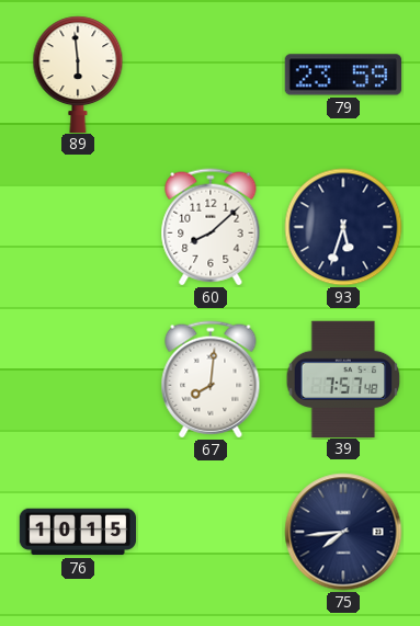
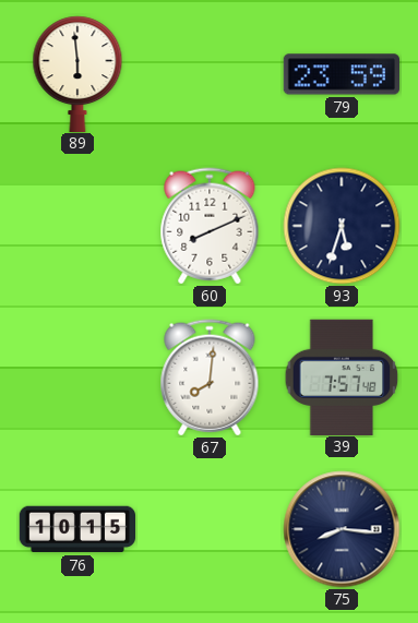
60: 8:08 -> 8:11
75: 7:44 -> 8:16
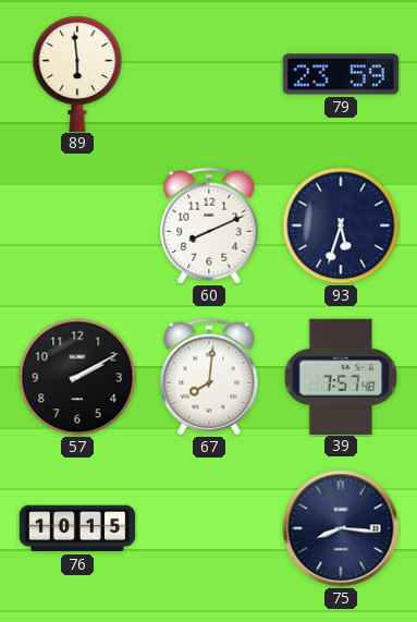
57: none -> 2:10
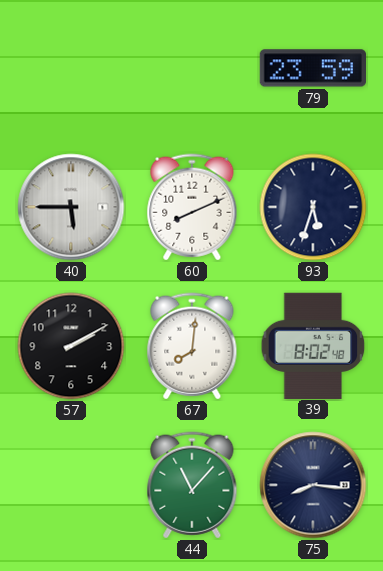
89: 5:59 -> none
40: none -> 5:45
39: 7:57 -> 8:02
76: 10:15 -> none
44: none -> 11:07
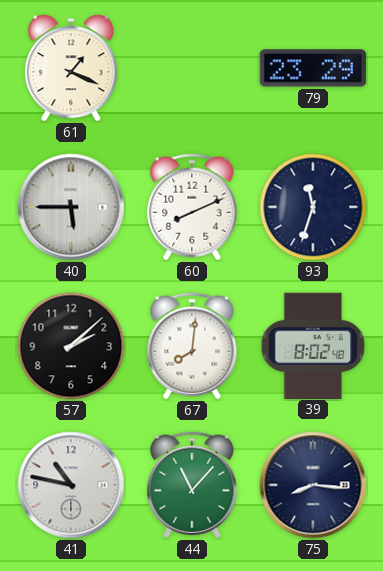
61: none -> 1:19
79: 23:59 -> 23:29
93: 5:33 -> 11:33
57: 2:10 -> 2:08
41: none -> 10:47
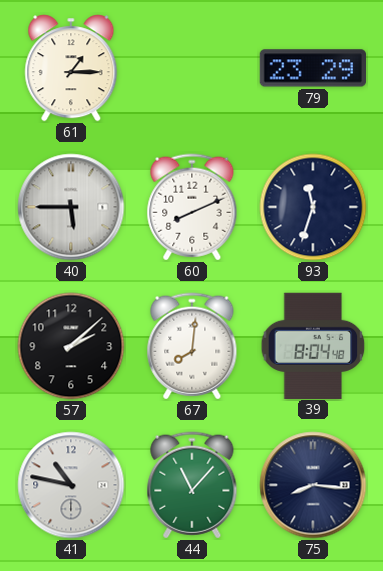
61: 1:19 -> 1:15
39: 8:02 -> 8:04
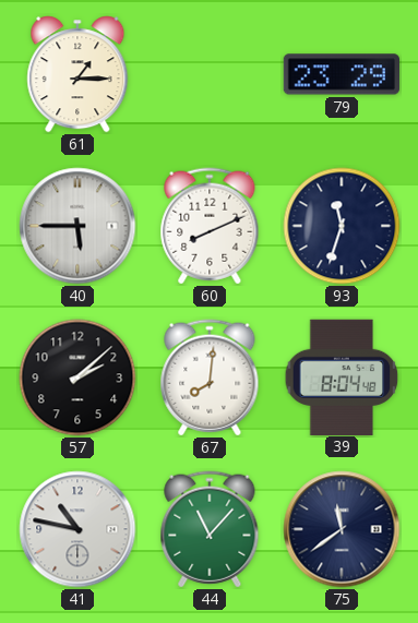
75: 8:16 -> 11:39
